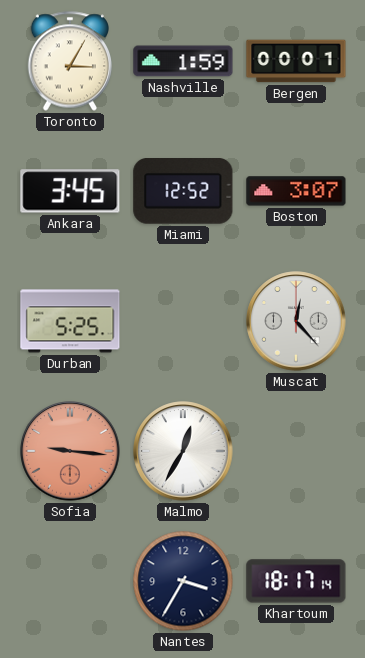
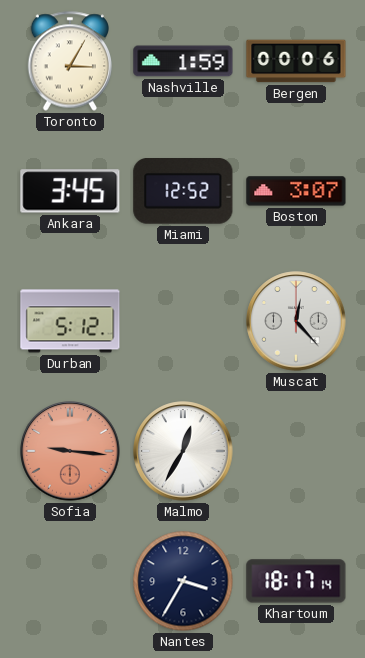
Bergen: 00:01 -> 00:06
Durban: 5:25 -> 5:12
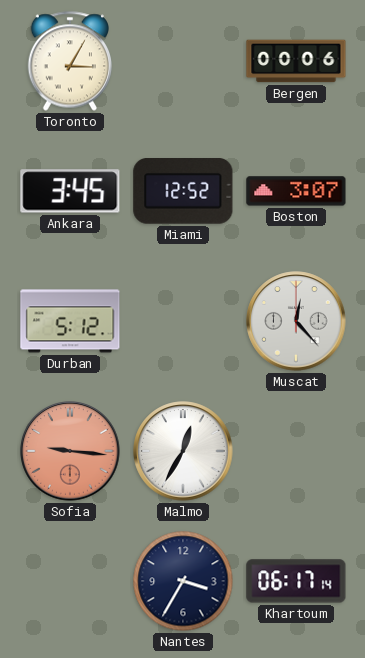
Nashville: 1:59 -> none
Khartoum: 18:17 -> 06:17
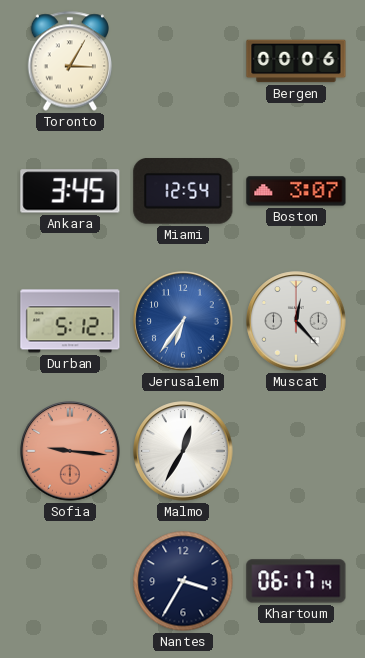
Miami: 12:52 -> 12:54
Jerusalem: none -> 6:36
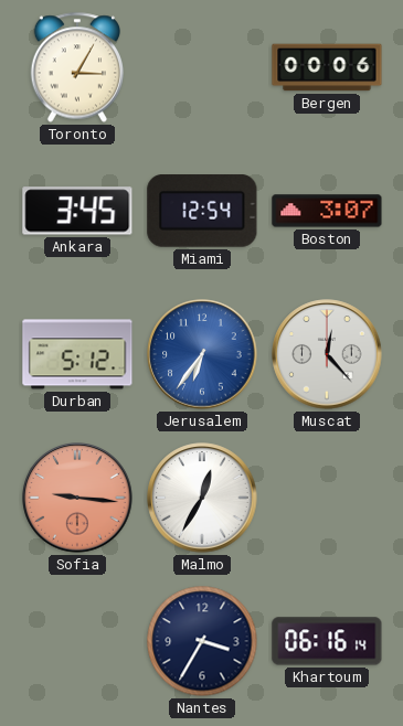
Khartoum: 06:17 -> 06:16
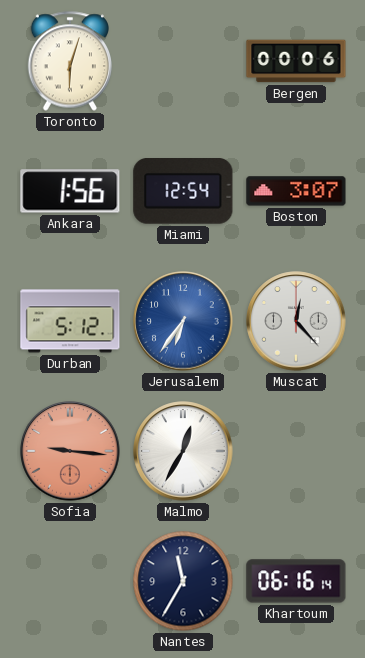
Toronto: 3:05 -> 6:03
Ankara: 3:45 -> 1:56
Nantes: 3:35 -> 11:35
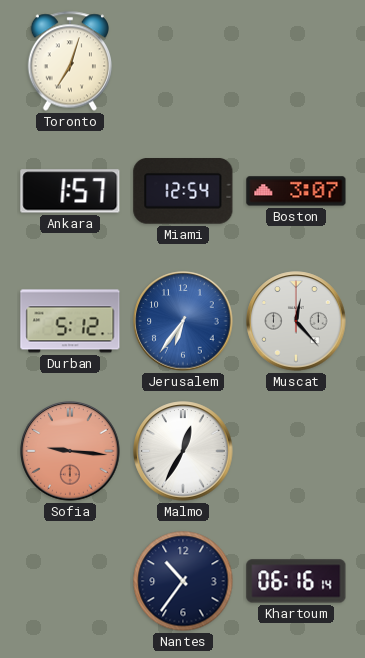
Toronto: 6:03 -> 7:03
Bergen: 00:06 -> none
Ankara: 1:56 -> 1:57
Nantes: 11:35 -> 10:36
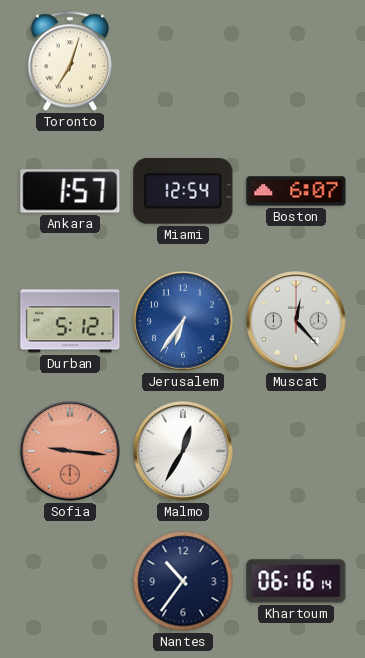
Boston: 3:07 -> 6:07
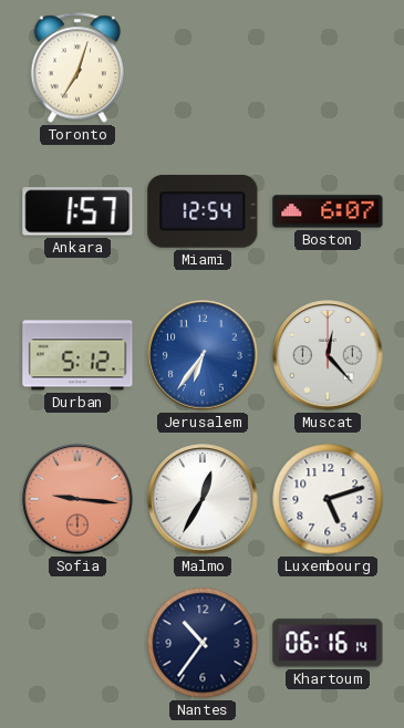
Luxembourg: none -> 5:12
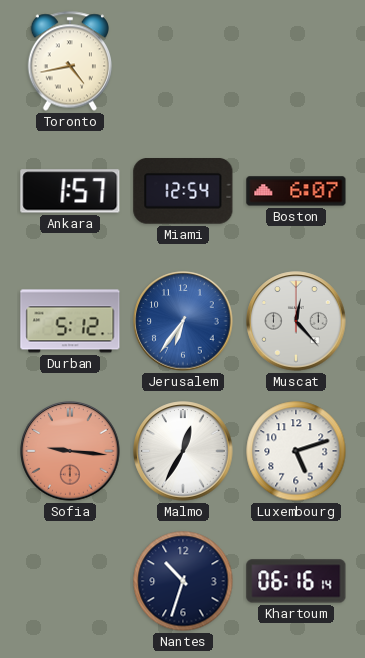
Toronto: 7:03 -> 4:43
Nantes: 10:36 -> 10:33
